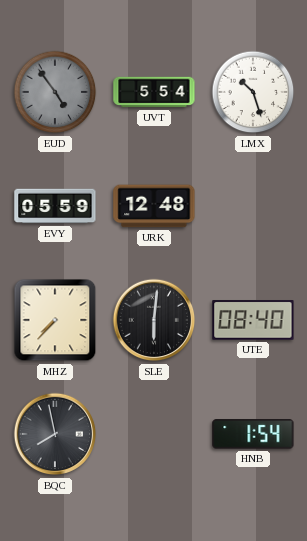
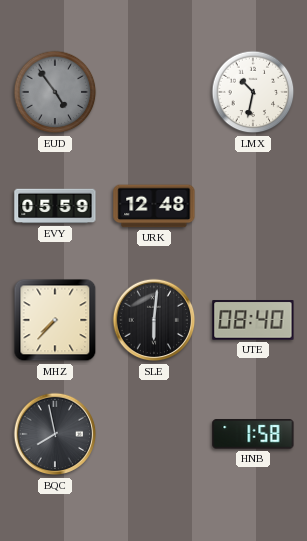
UVT: 5:54 -> none
LMX: 10:27 -> 10:32
HNB: 1:54 -> 1:58
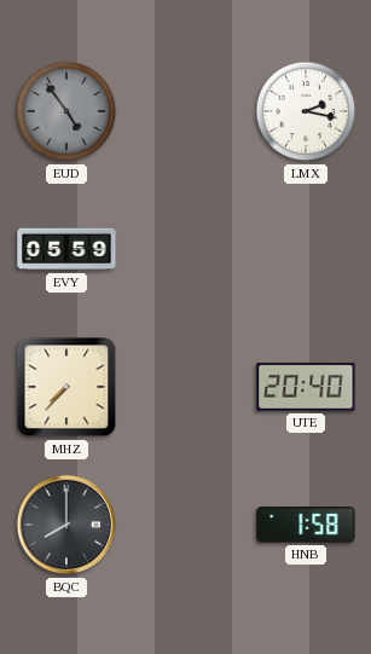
LMX: 10:32 -> 2:17
URK: 12:48 -> none
SLE: 6:01 -> none
UTE: 08:40 -> 20:40
BQC: 7:58 -> 8:00
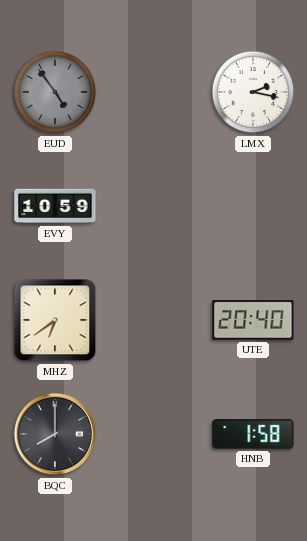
EVY: 05:59 -> 10:59
MHZ: 7:37 -> 6:39
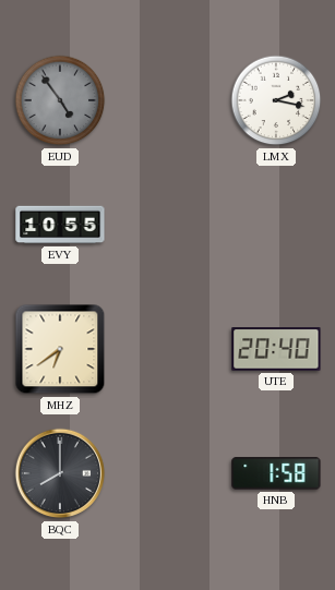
EVY: 10:59 -> 10:55
